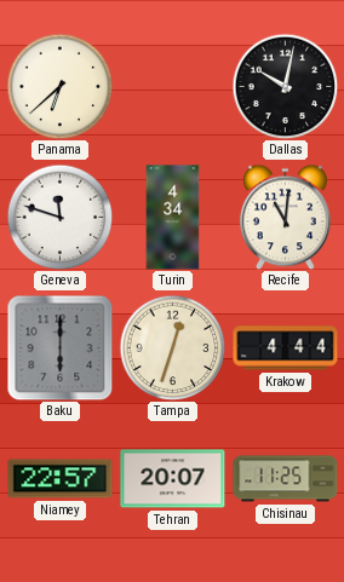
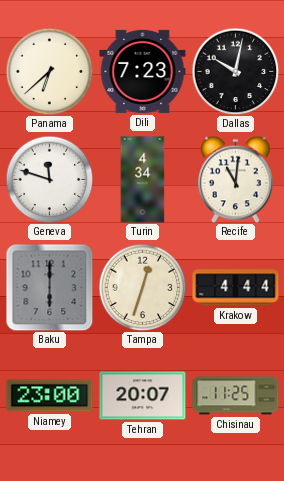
Dili: none -> 7:23
Niamey: 22:57 -> 23:00
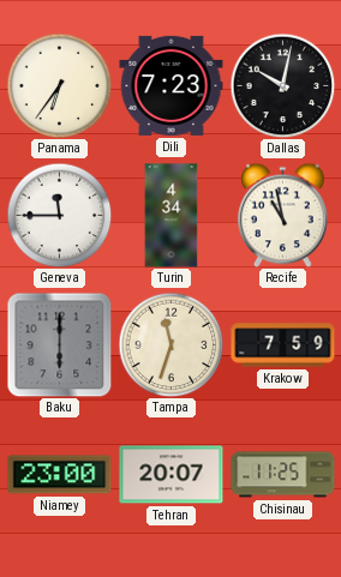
Panama: 6:38 -> 6:36
Geneva: 11:48 -> 11:45
Recife: 11:01 -> 10:58
Tampa: 12:33 -> 11:33
Krakow: 4:44 -> 7:59
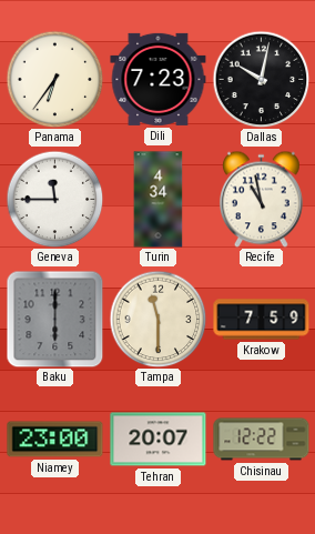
Tampa: 11:33 -> 11:30
Chisinau: 11:25 -> 12:22
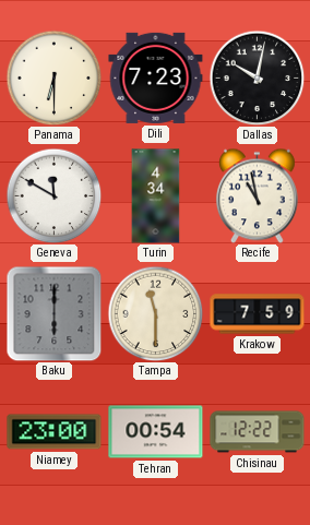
Panama: 6:36 -> 6:30
Geneva: 11:45 -> 11:50
Tehran: 20:07 -> 00:54
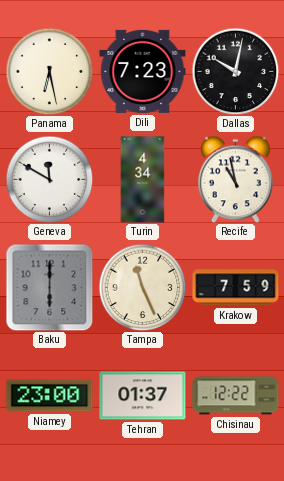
Panama: 6:30 -> 6:28
Tampa: 11:30 -> 11:26
Tehran: 00:54 -> 01:37
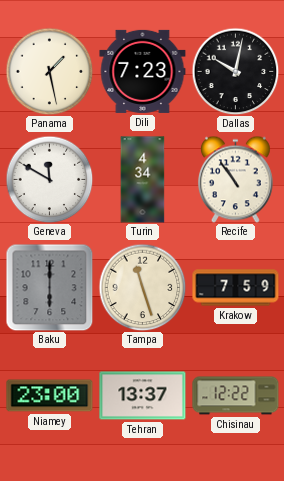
Panama: 6:28 -> 1:28
Recife: 10:58 -> 10:54
Tampa: 11:26 -> 11:27
Tehran: 01:37 -> 13:37
